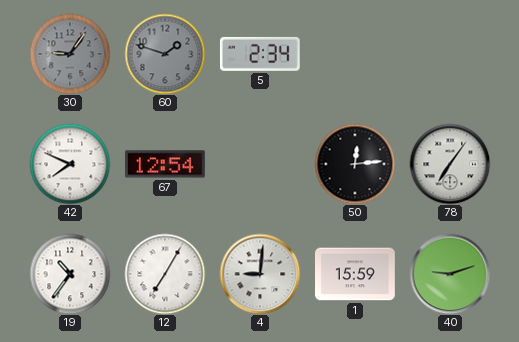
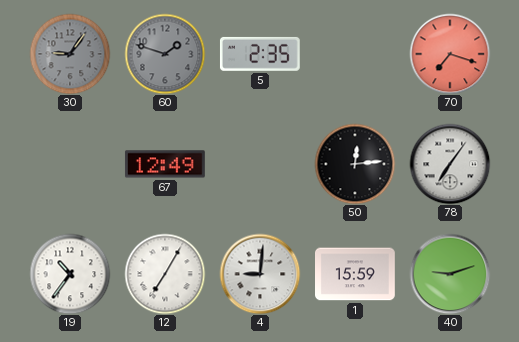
5: 2:34 -> 2:35
70: none -> 7:18
42: 7:49 -> none
67: 12:54 -> 12:49
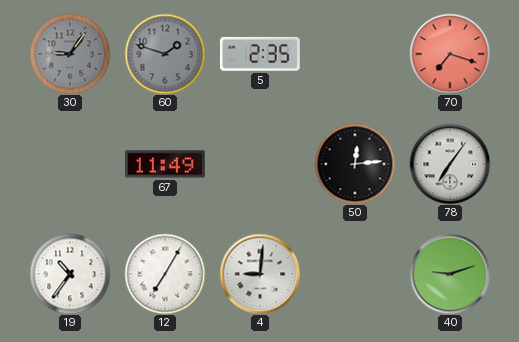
67: 12:49 -> 11:49
1: 15:59 -> none
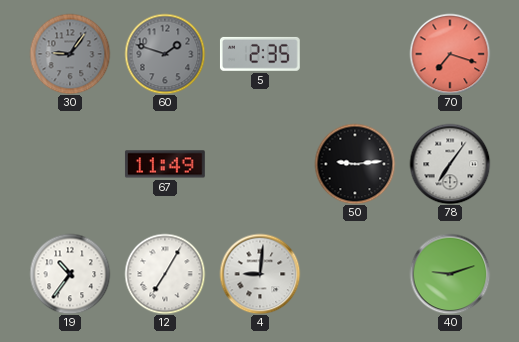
50: 12:14 -> 9:14
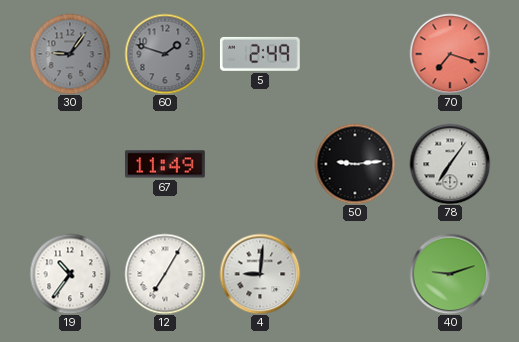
5: 2:35 -> 2:49
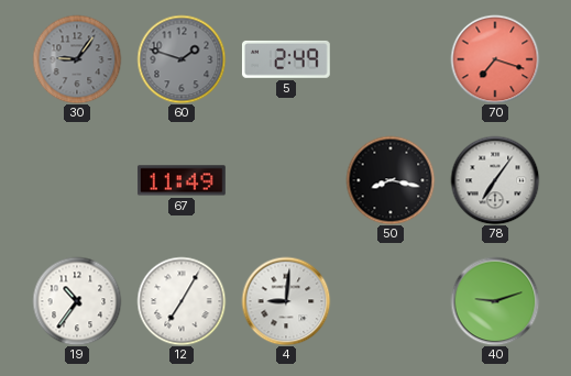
50: 9:14 -> 8:17
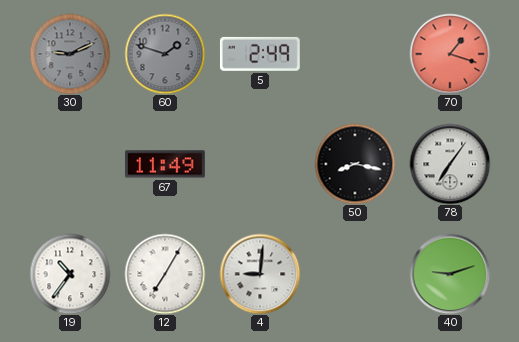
30: 9:06 -> 9:11
70: 7:18 -> 1:18
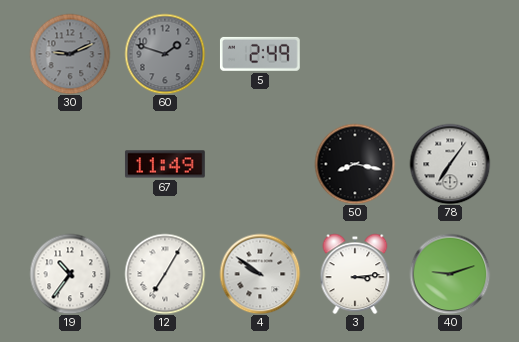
70: 1:18 -> none
4: 9:01 -> 9:51
3: none -> 3:14
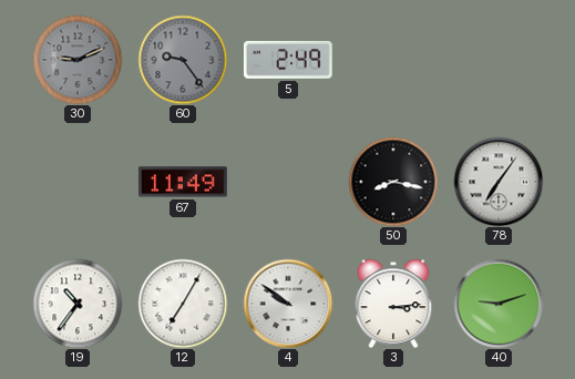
60: 1:48 -> 9:24
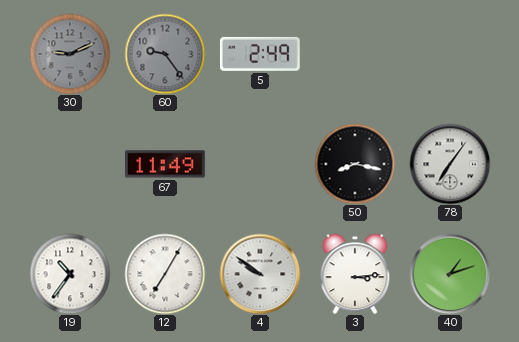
40: 9:12 -> 1:12
